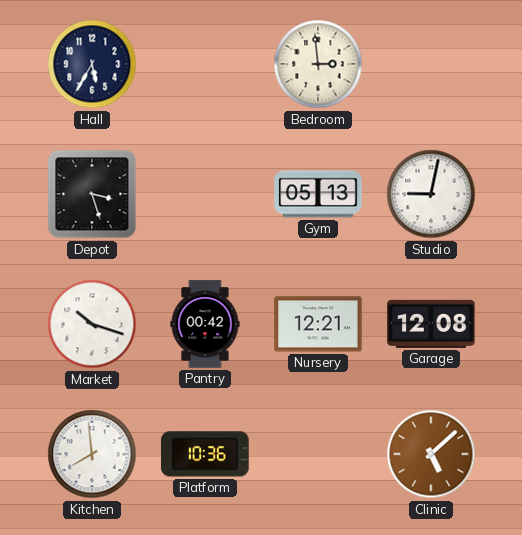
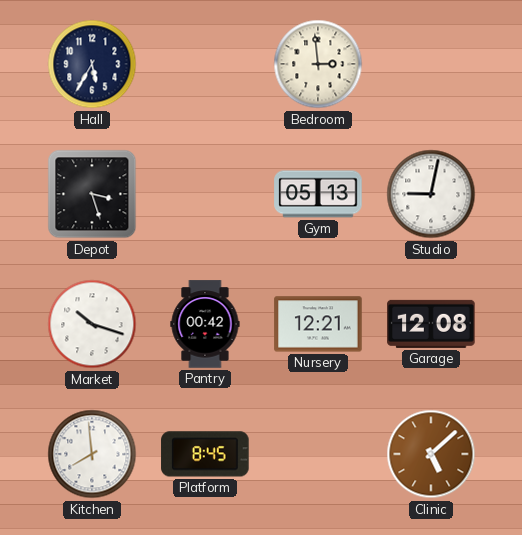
Platform: 10:36 -> 8:45
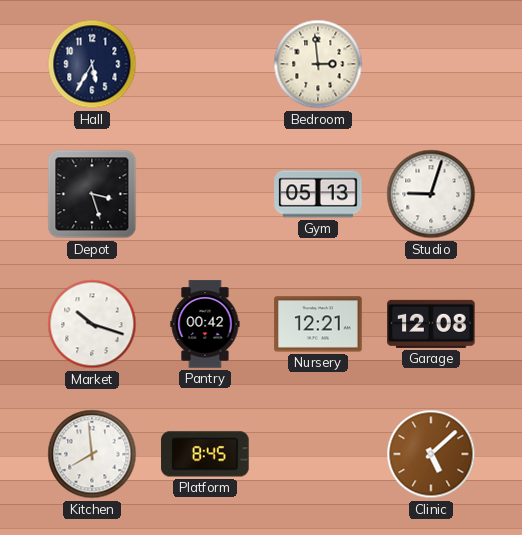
Studio: 9:02 -> 9:03
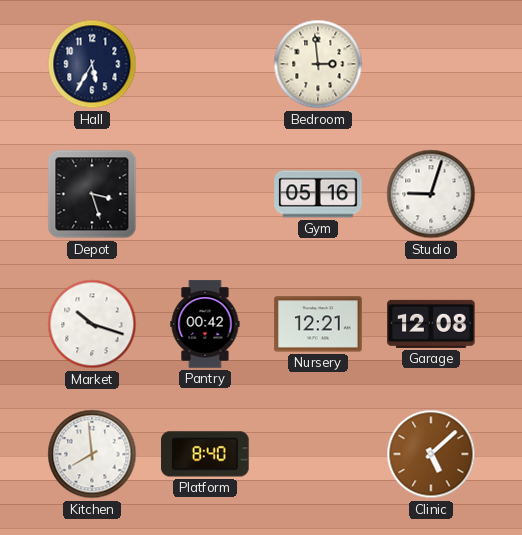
Gym: 05:13 -> 05:16
Platform: 8:45 -> 8:40
